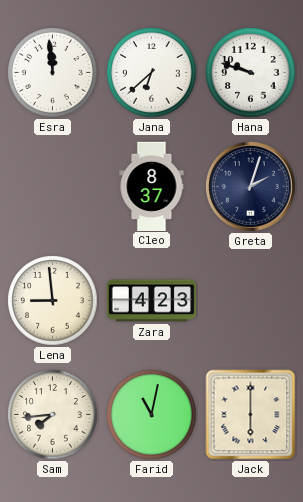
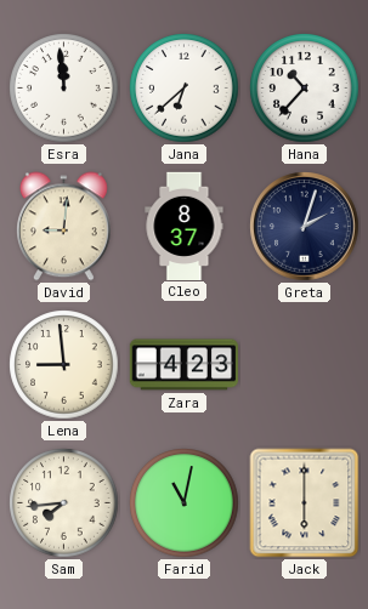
Hana: 9:48 -> 10:37
David: none -> 9:01
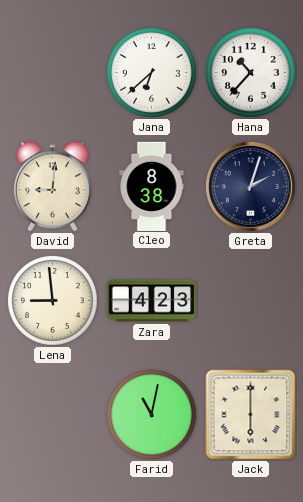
Esra: 11:59 -> none
Cleo: 8:37 -> 8:38
Sam: 7:44 -> none
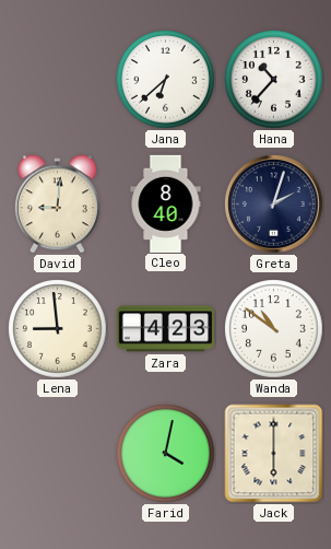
Cleo: 8:38 -> 8:40
Wanda: none -> 10:51
Farid: 11:02 -> 4:02
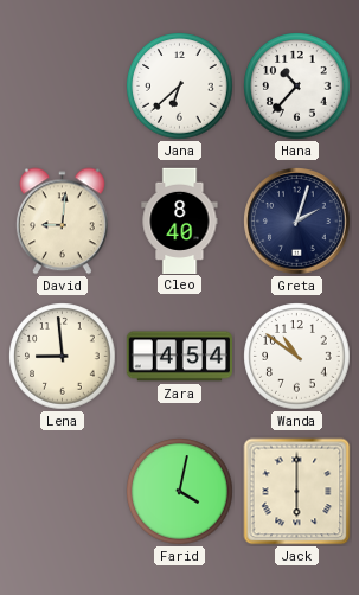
Zara: 4:23 -> 4:54
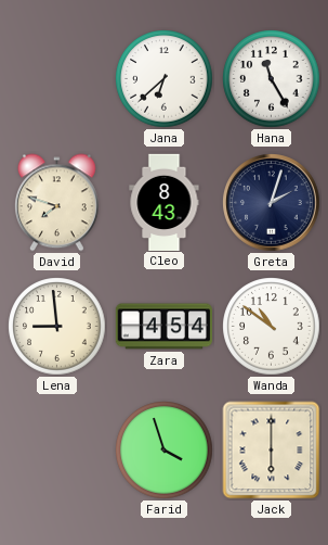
Hana: 10:37 -> 11:25
David: 9:01 -> 7:48
Cleo: 8:40 -> 8:43
Farid: 4:02 -> 3:57
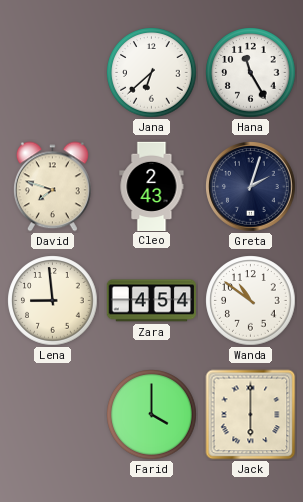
Cleo: 8:43 -> 2:43
Farid: 3:57 -> 4:00
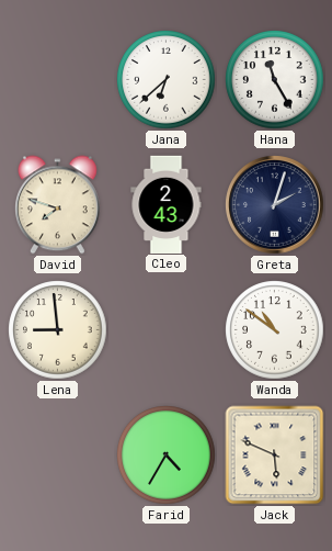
Zara: 4:54 -> none
Farid: 4:00 -> 4:35
Jack: 6:00 -> 5:49
